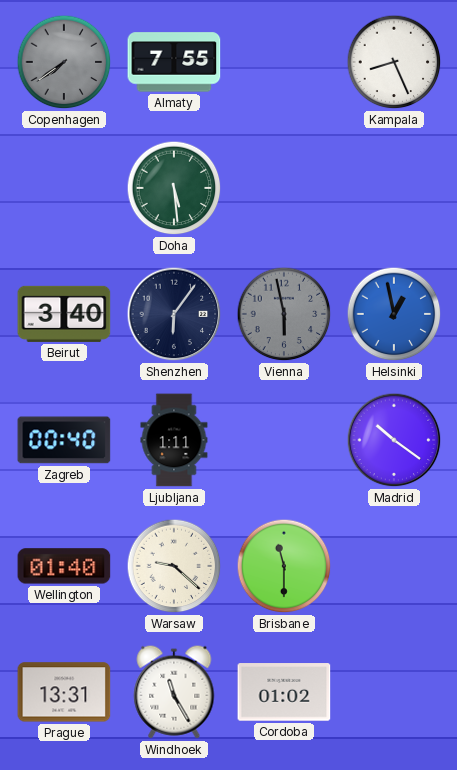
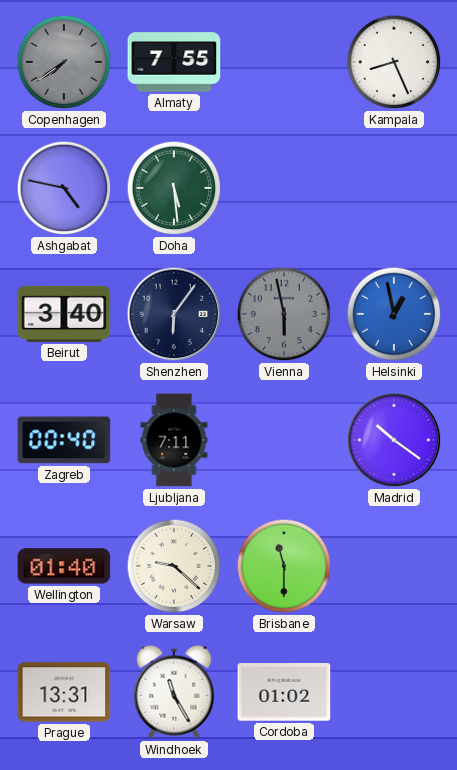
Ashgabat: none -> 4:47
Ljubljana: 1:11 -> 7:11
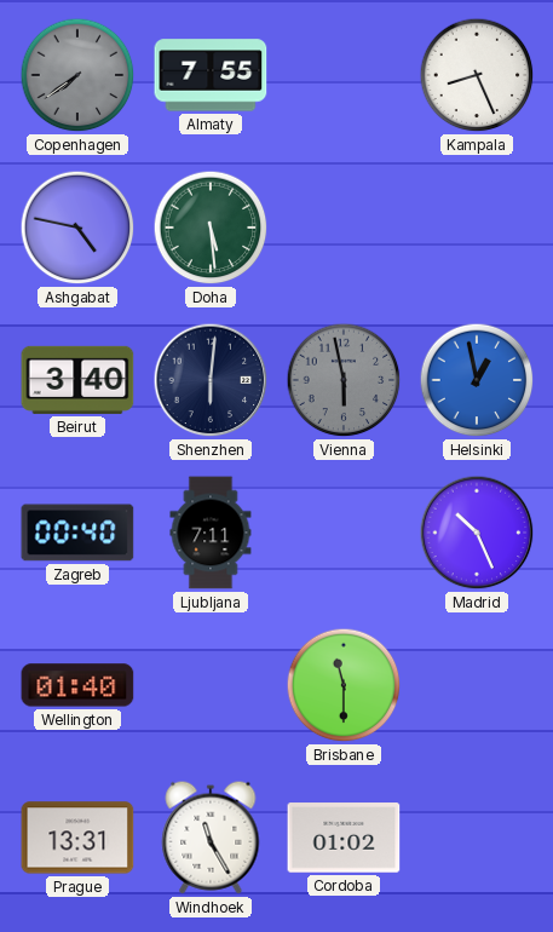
Shenzhen: 6:06 -> 6:01
Madrid: 10:21 -> 10:26
Warsaw: 9:22 -> none
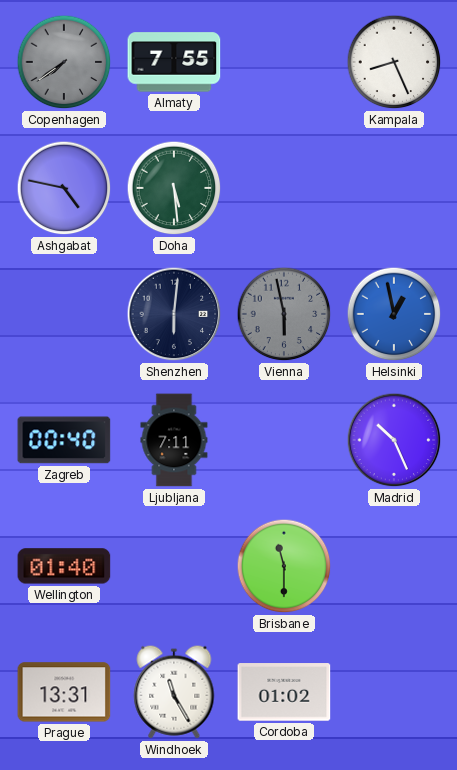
Beirut: 3:40 -> none
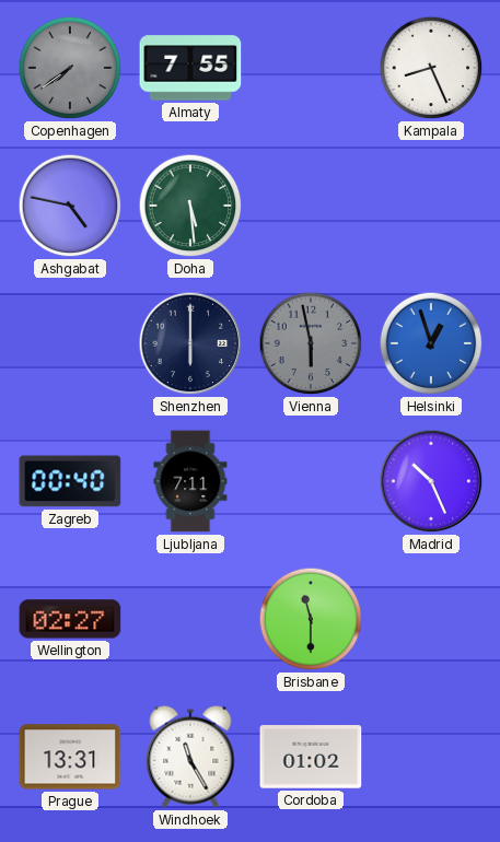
Shenzhen: 6:01 -> 6:00
Helsinki: 12:58 -> 12:57
Wellington: 01:40 -> 02:27
